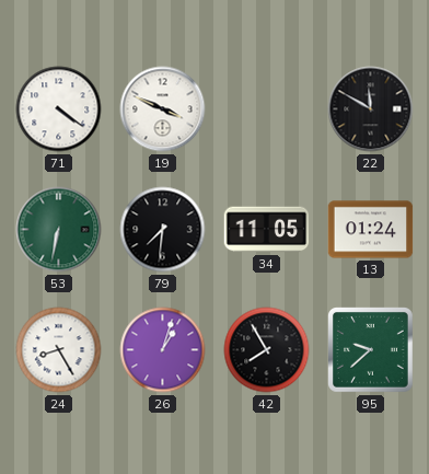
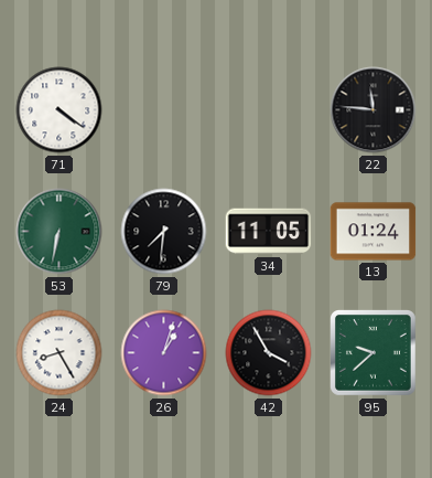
19: 3:49 -> none
22: 11:50 -> 11:46
42: 7:55 -> 3:55
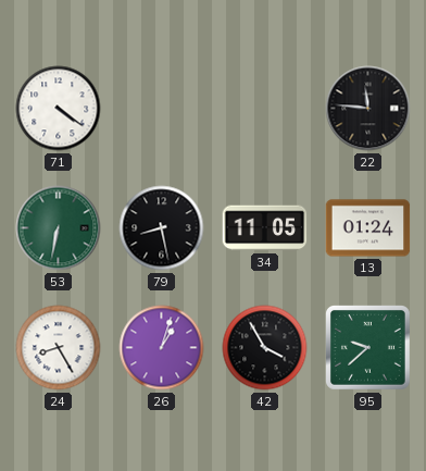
79: 7:31 -> 8:28
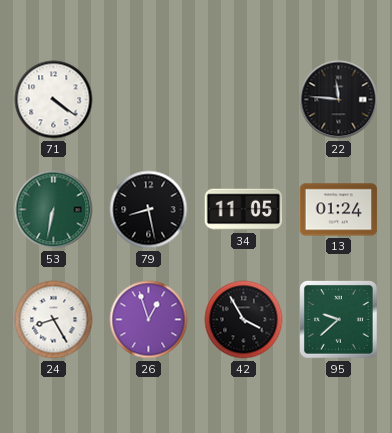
26: 1:03 -> 12:57
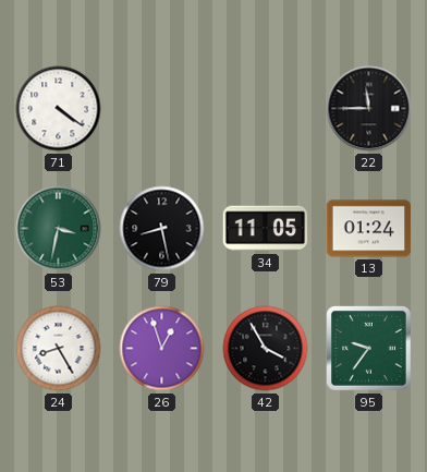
22: 11:46 -> 11:45
53: 6:32 -> 3:32
95: 9:38 -> 9:36
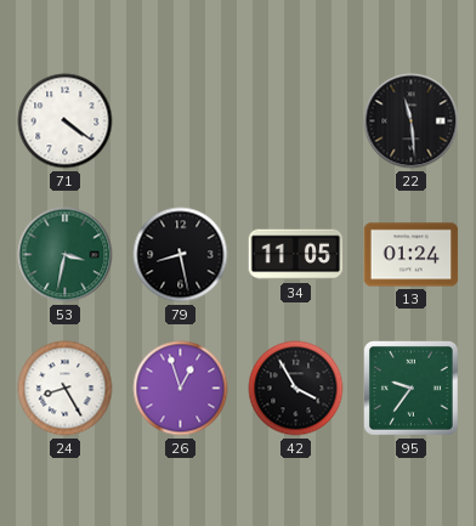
22: 11:45 -> 11:29
